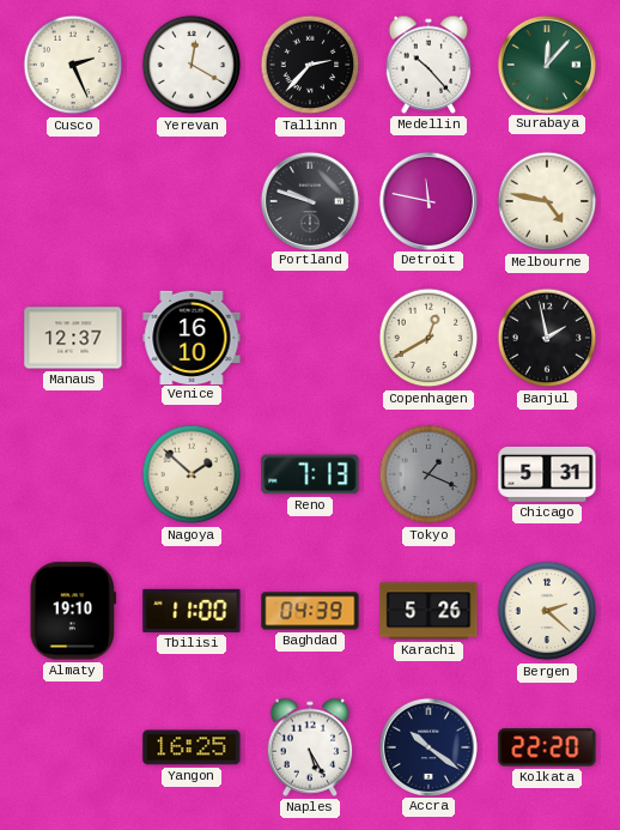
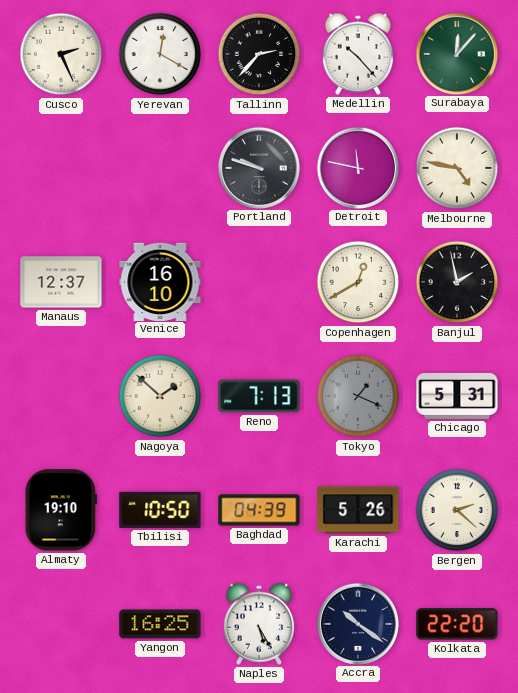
Tbilisi: 11:00 -> 10:50
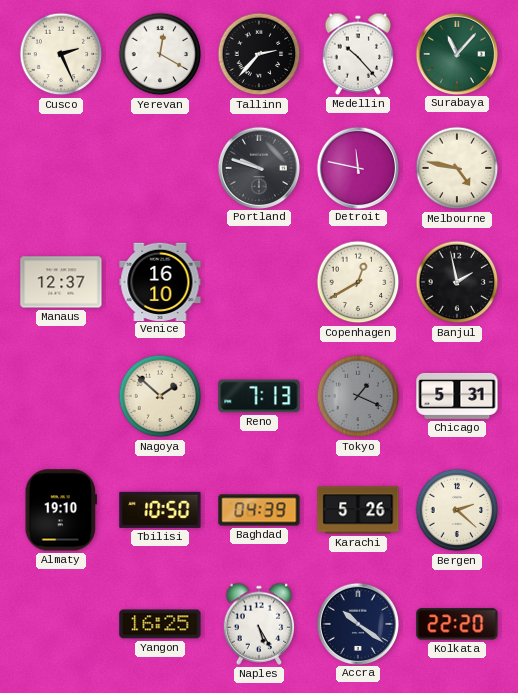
Surabaya: 12:07 -> 11:07
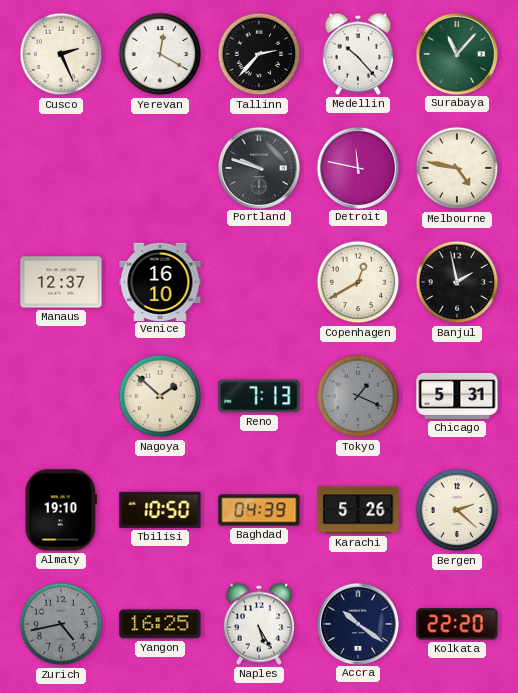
Zurich: none -> 4:43
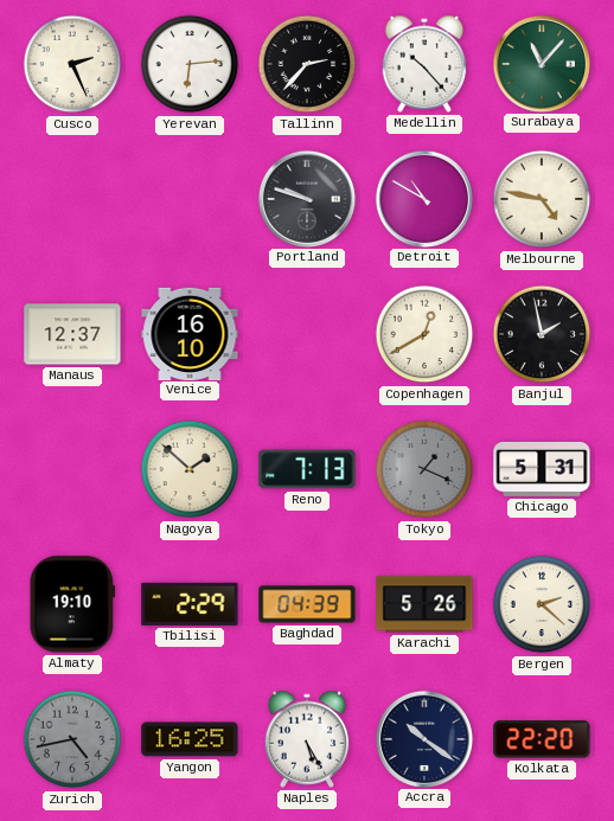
Yerevan: 12:20 -> 6:14
Detroit: 11:47 -> 10:50
Tbilisi: 10:50 -> 2:29
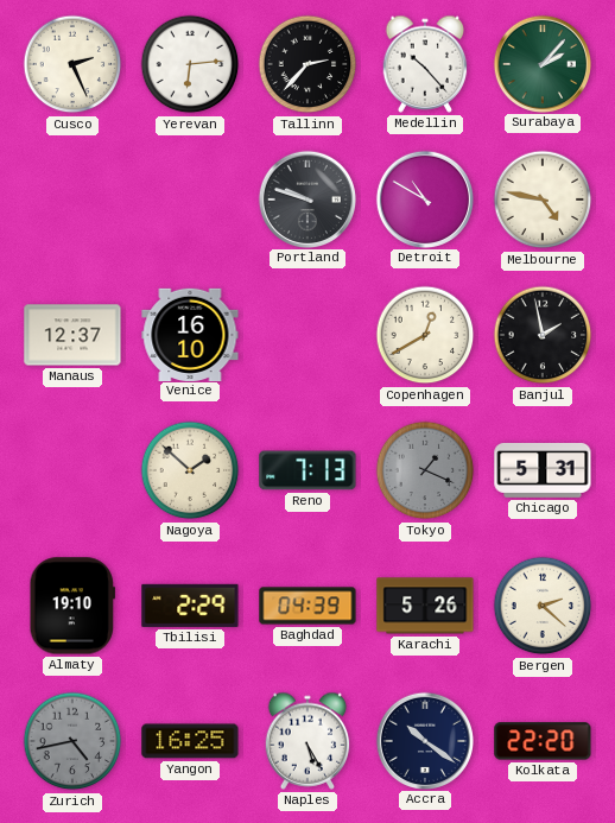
Surabaya: 11:07 -> 2:07
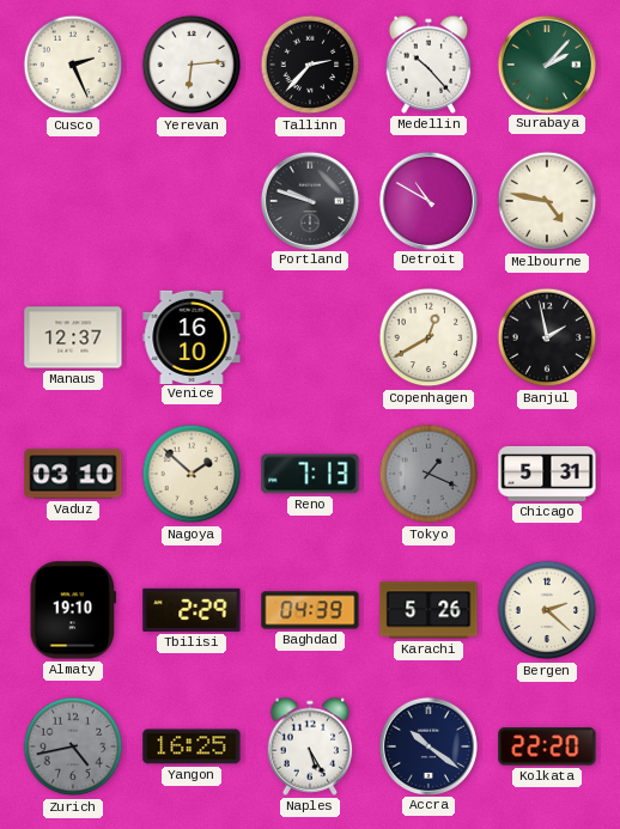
Vaduz: none -> 03:10
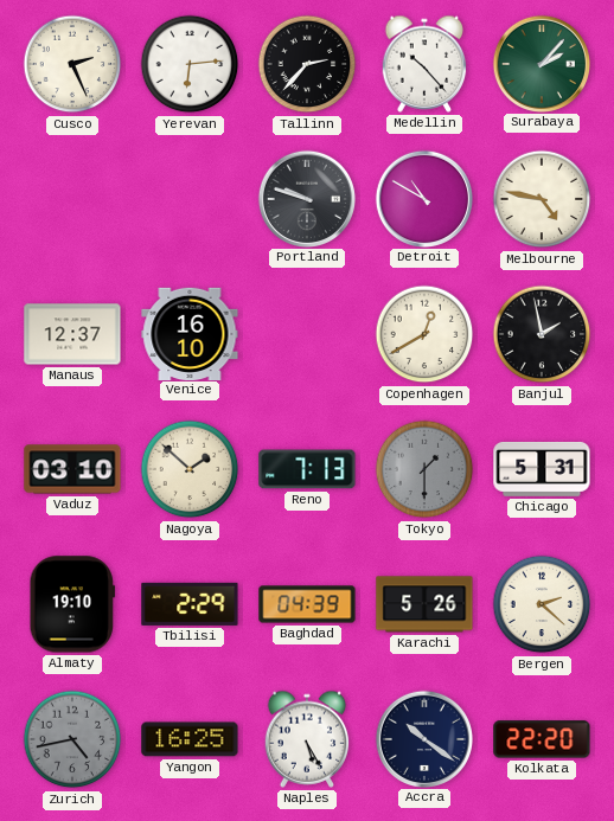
Tokyo: 1:19 -> 1:30
